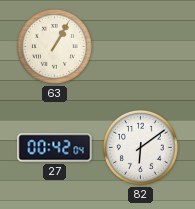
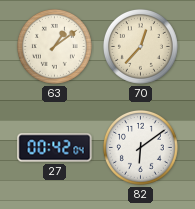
63: 1:05 -> 1:09
70: none -> 12:37
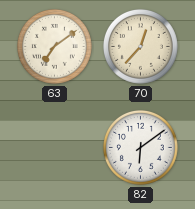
63: 1:09 -> 7:09
27: 00:42 -> none
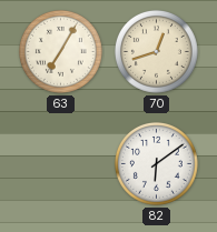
63: 7:09 -> 7:05
70: 12:37 -> 12:42
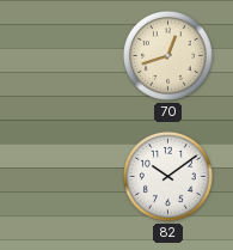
63: 7:05 -> none
82: 6:09 -> 10:09
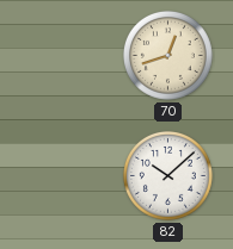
82: 10:09 -> 10:08
